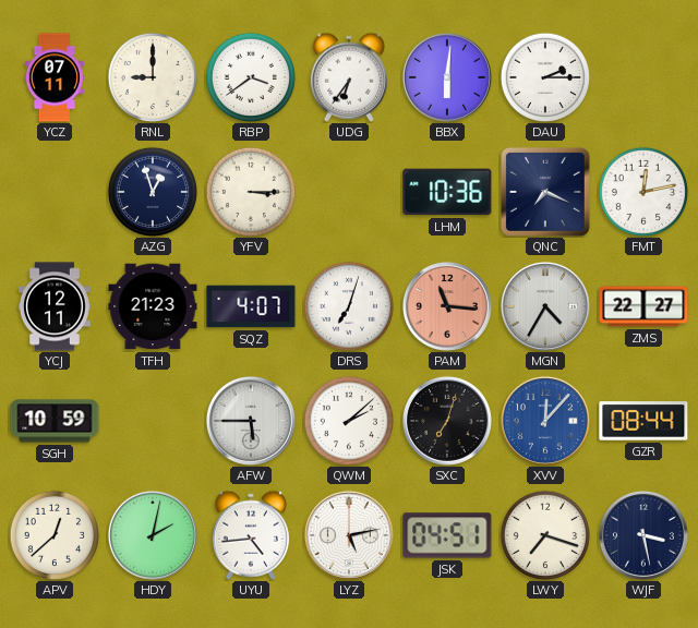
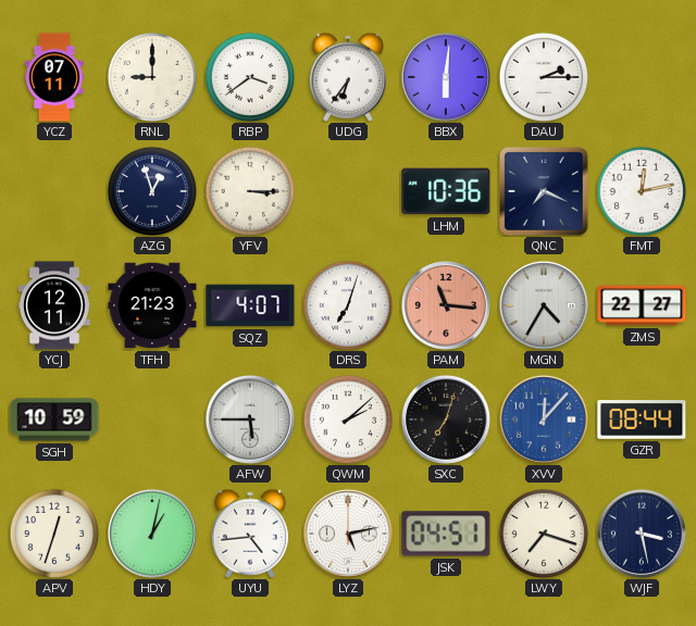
APV: 12:38 -> 12:33
HDY: 2:02 -> 1:02
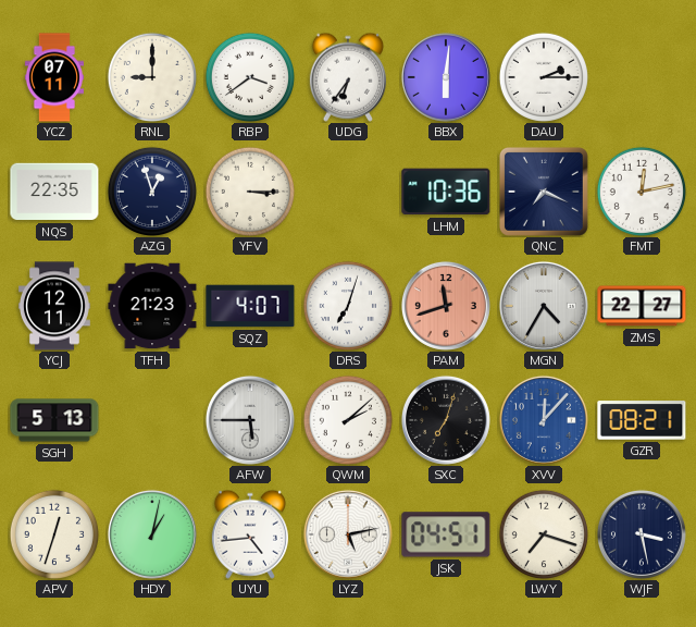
NQS: none -> 22:35
PAM: 11:16 -> 11:42
SGH: 10:59 -> 5:13
GZR: 08:44 -> 08:21
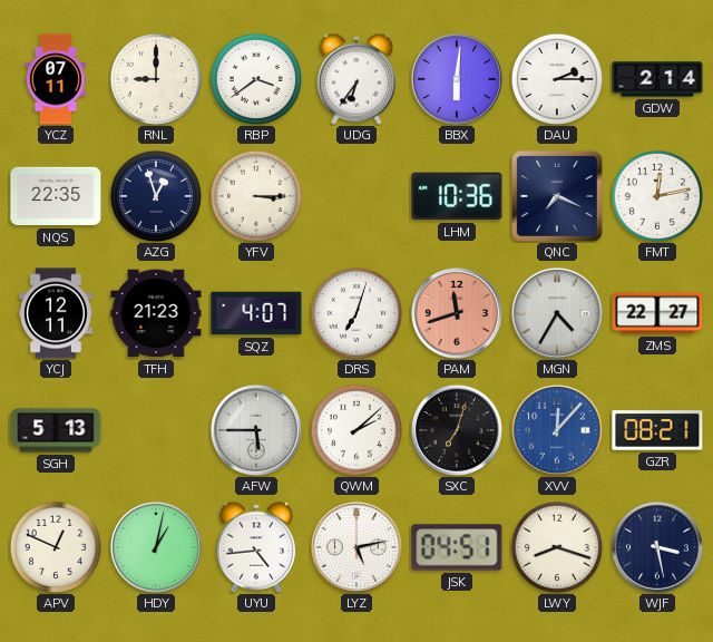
GDW: none -> 2:14
APV: 12:33 -> 12:49
LWY: 7:18 -> 8:18
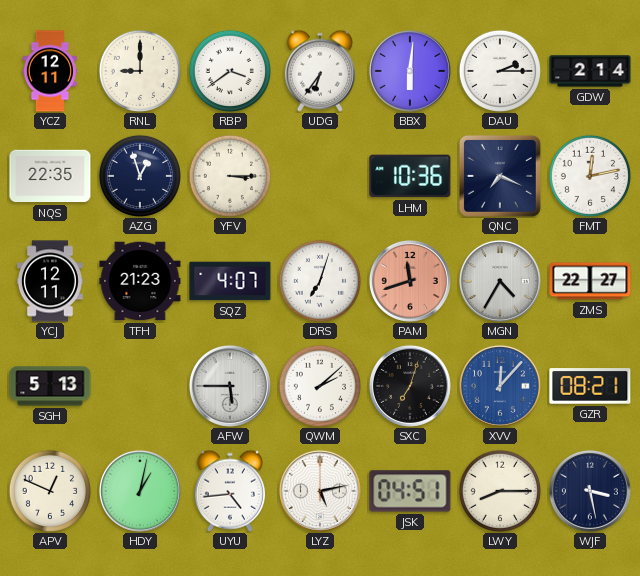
YCZ: 07:11 -> 12:11
LWY: 8:18 -> 8:15
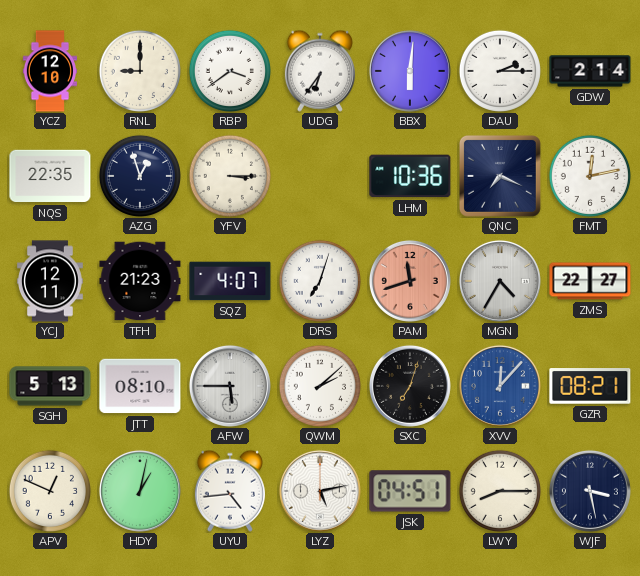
YCZ: 12:11 -> 12:10
JTT: none -> 08:10
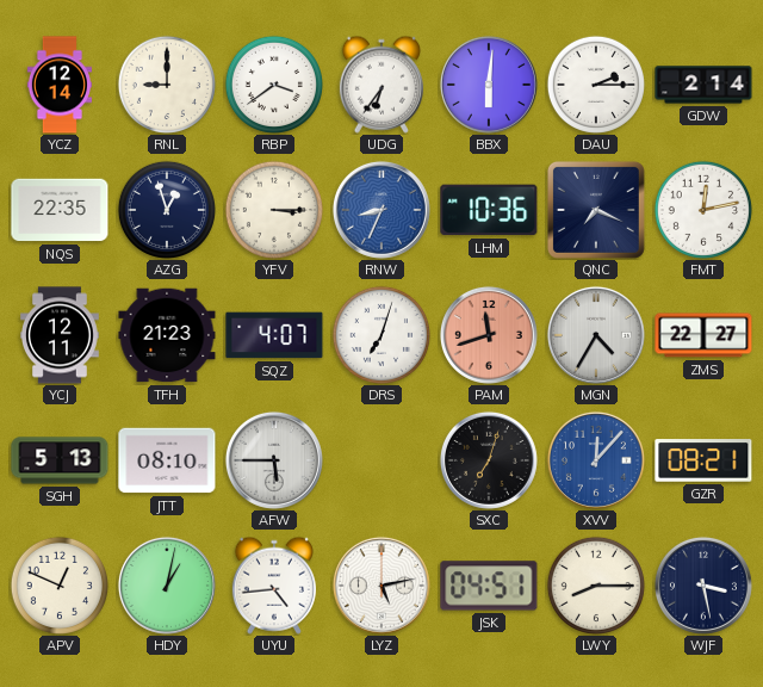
YCZ: 12:10 -> 12:14
RNW: none -> 8:34
QWM: 2:08 -> none
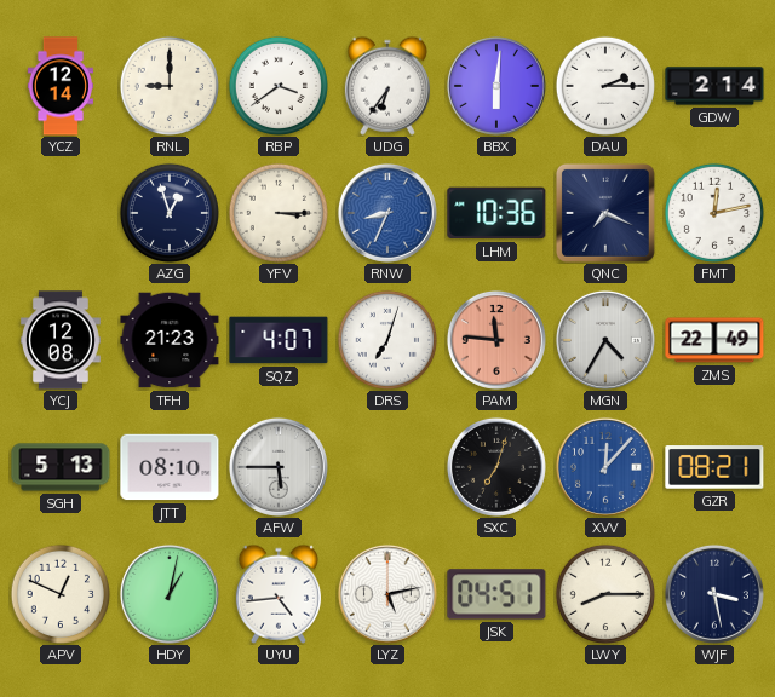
NQS: 22:35 -> none
YCJ: 12:11 -> 12:08
PAM: 11:42 -> 11:46
ZMS: 22:27 -> 22:49
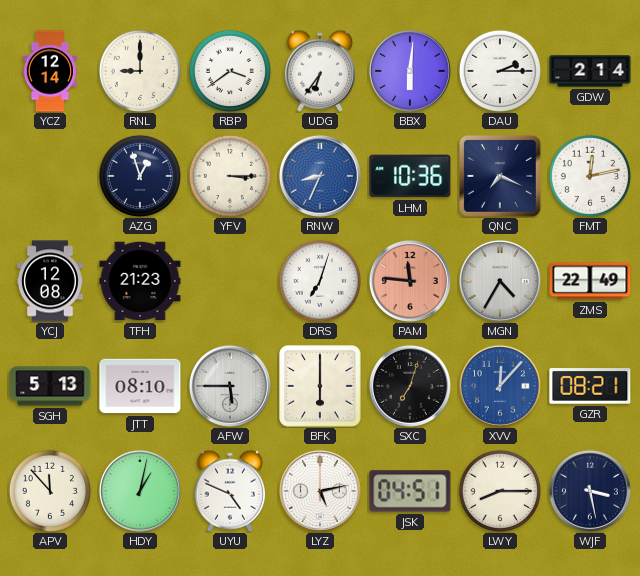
SQZ: 4:07 -> none
BFK: none -> 6:00
APV: 12:49 -> 11:53
UYU: 4:44 -> 4:49
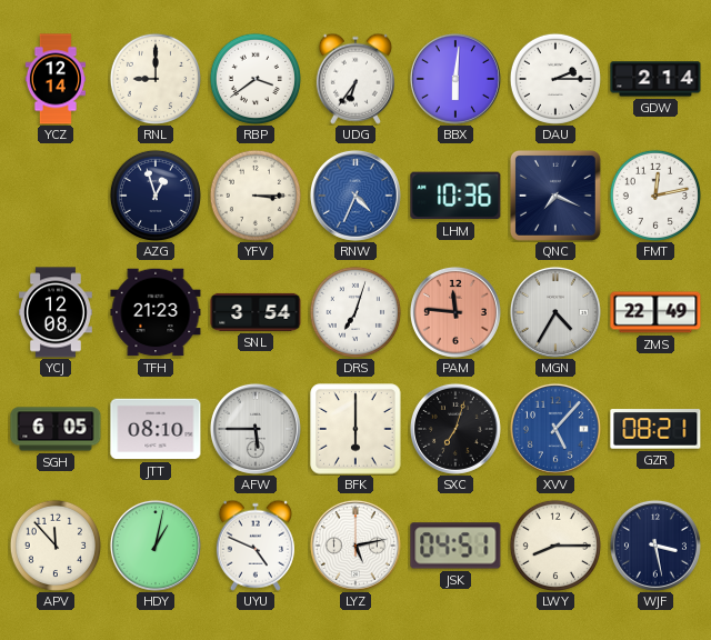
RNW: 8:34 -> 4:34
SNL: none -> 3:54
SGH: 5:13 -> 6:05
XVV: 12:07 -> 5:07
